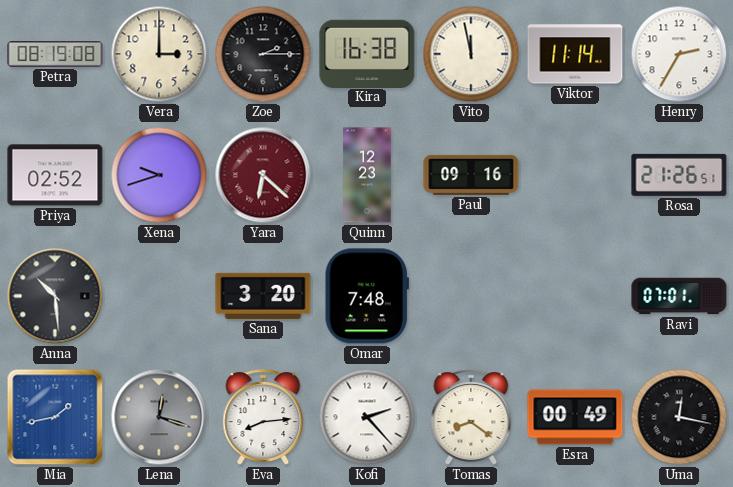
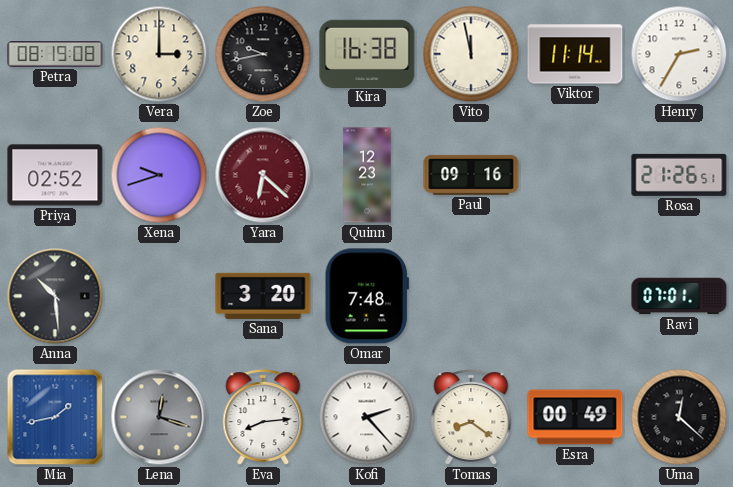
Zoe: 2:15 -> 9:43
Uma: 12:17 -> 12:22
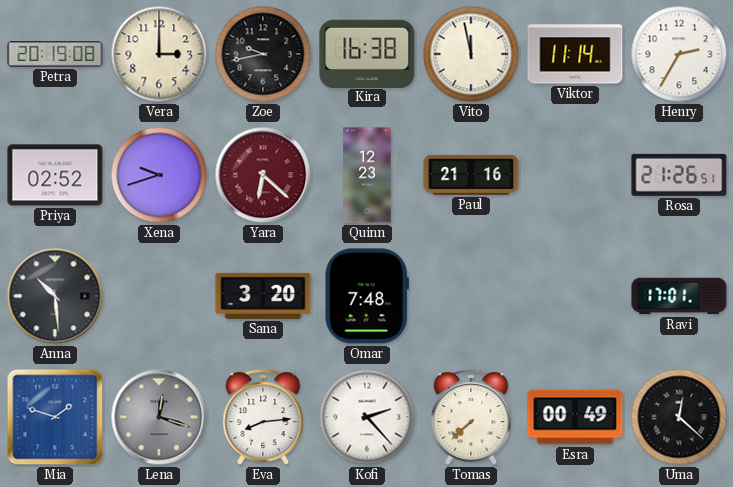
Petra: 08:19 -> 20:19
Paul: 09:16 -> 21:16
Ravi: 07:01 -> 17:01
Mia: 1:43 -> 1:48
Tomas: 8:21 -> 7:38
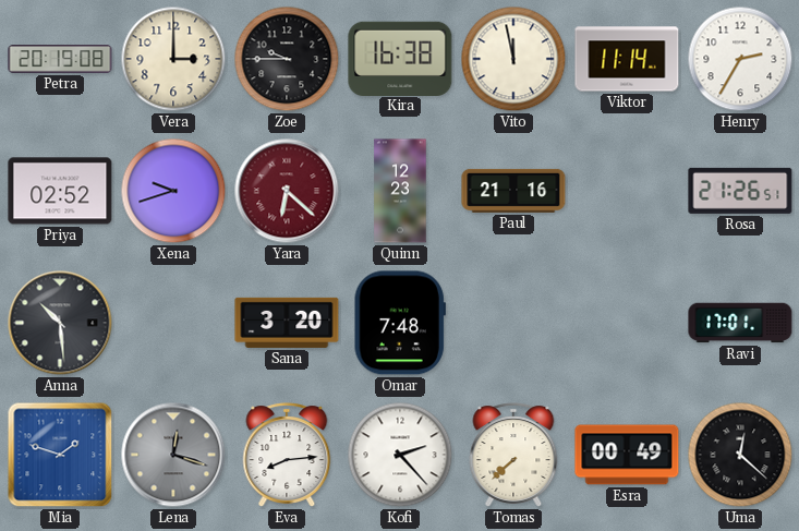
Zoe: 9:43 -> 9:45
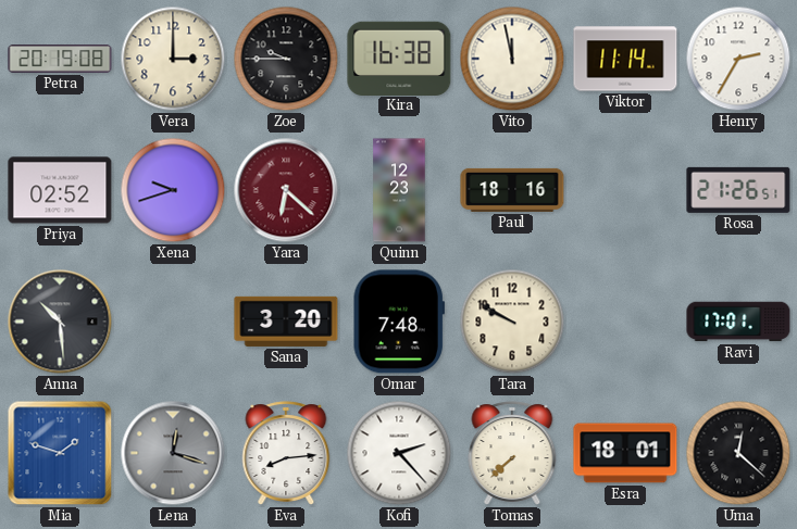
Paul: 21:16 -> 18:16
Tara: none -> 9:50
Esra: 00:49 -> 18:01
